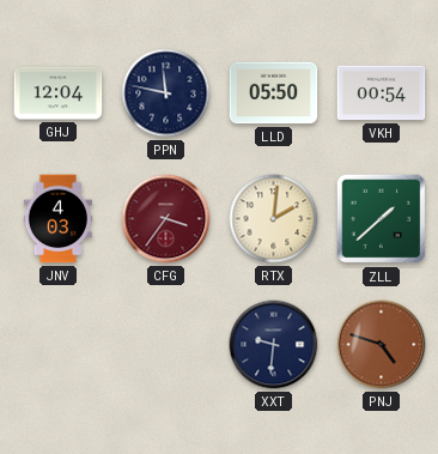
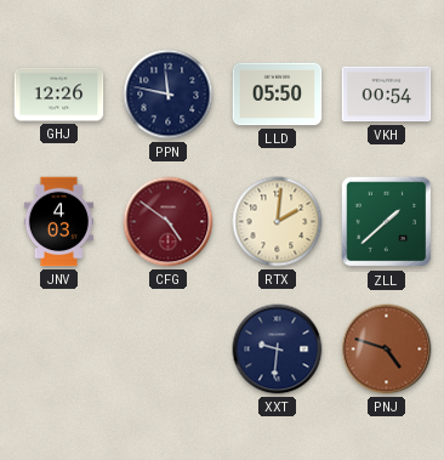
GHJ: 12:04 -> 12:26
CFG: 3:36 -> 4:51
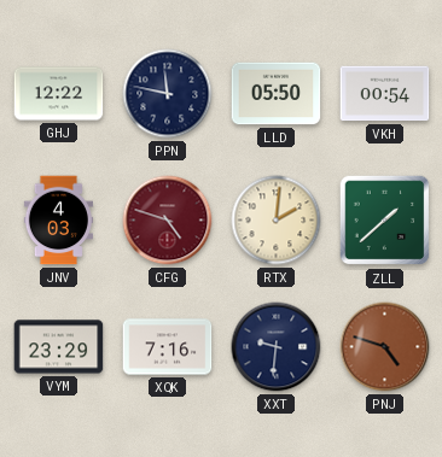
GHJ: 12:26 -> 12:22
CFG: 4:51 -> 4:48
VYM: none -> 23:29
XQK: none -> 7:16
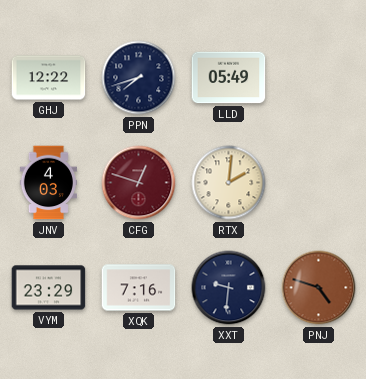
PPN: 11:47 -> 7:42
LLD: 05:50 -> 05:49
VKH: 00:54 -> none
CFG: 4:48 -> 12:48
ZLL: 1:38 -> none
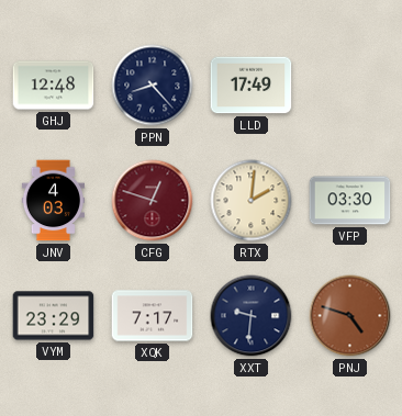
GHJ: 12:22 -> 12:48
PPN: 7:42 -> 8:23
LLD: 05:49 -> 17:49
VFP: none -> 03:30
XQK: 7:16 -> 7:17
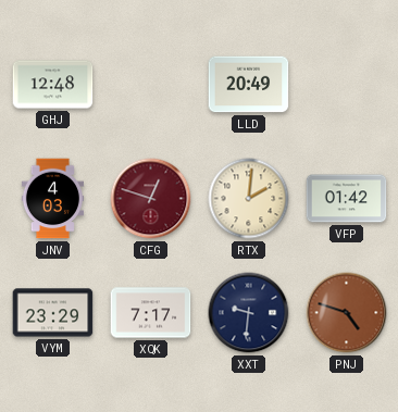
PPN: 8:23 -> none
LLD: 17:49 -> 20:49
VFP: 03:30 -> 01:42
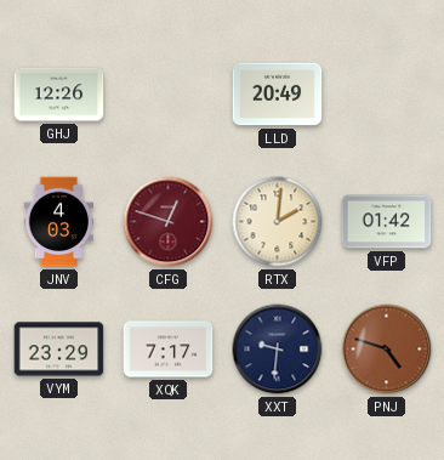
GHJ: 12:48 -> 12:26
